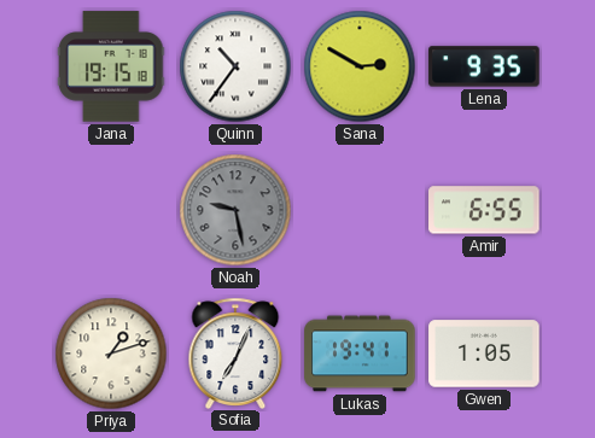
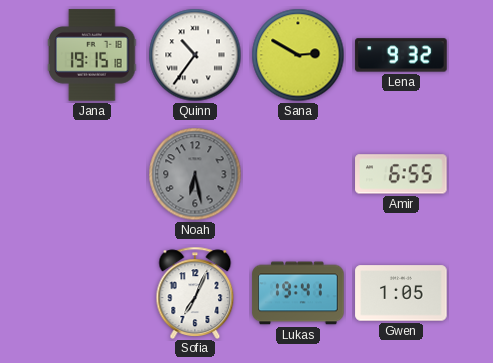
Lena: 9:35 -> 9:32
Noah: 9:28 -> 6:28
Priya: 1:12 -> none
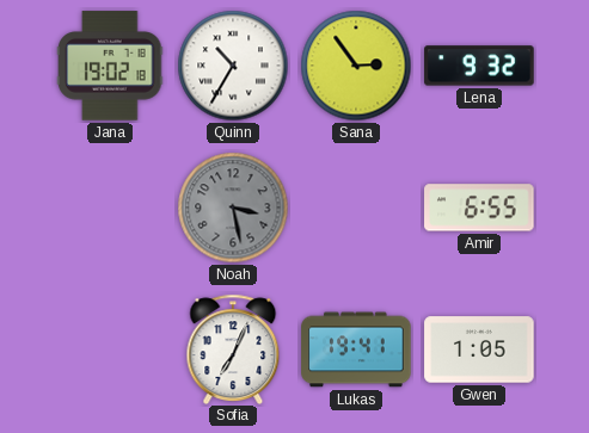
Jana: 19:15 -> 19:02
Quinn: 10:36 -> 10:35
Sana: 2:50 -> 2:54
Noah: 6:28 -> 3:28
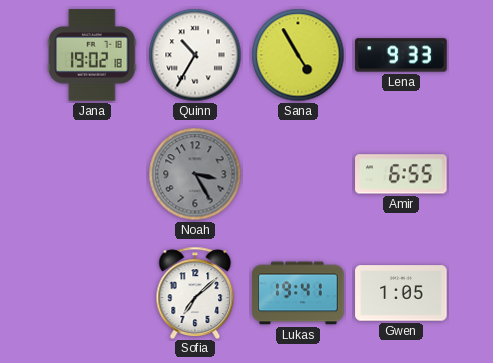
Sana: 2:54 -> 4:55
Lena: 9:32 -> 9:33
Noah: 3:28 -> 3:25
Sofia: 7:04 -> 7:08
